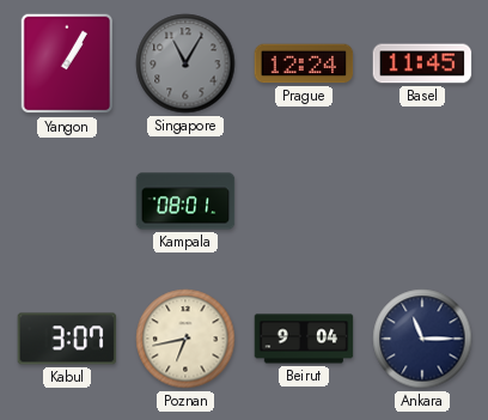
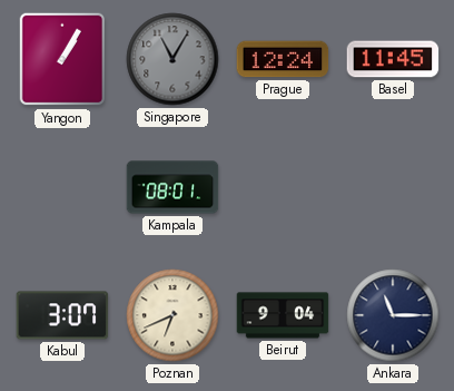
Poznan: 6:43 -> 6:41
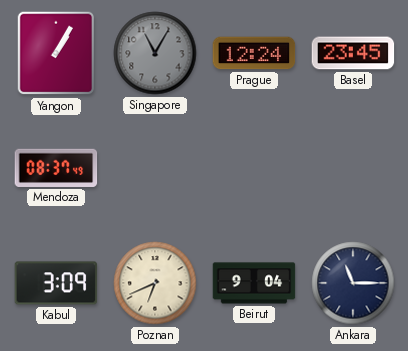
Basel: 11:45 -> 23:45
Mendoza: none -> 08:37
Kampala: 08:01 -> none
Kabul: 3:07 -> 3:09
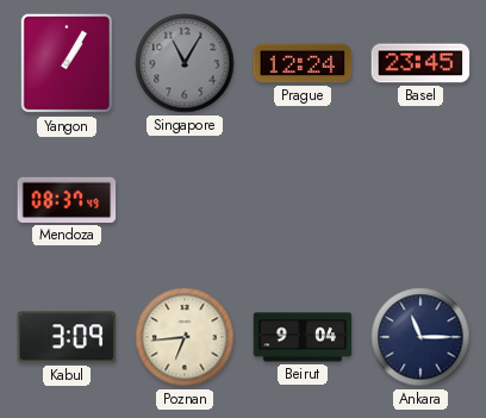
Poznan: 6:41 -> 6:44
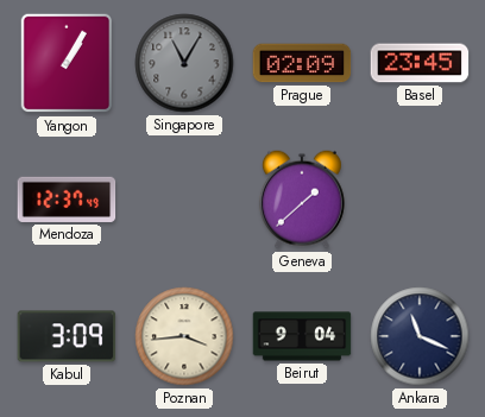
Prague: 12:24 -> 02:09
Mendoza: 08:37 -> 12:37
Geneva: none -> 1:38
Poznan: 6:44 -> 3:44
Ankara: 11:15 -> 11:19
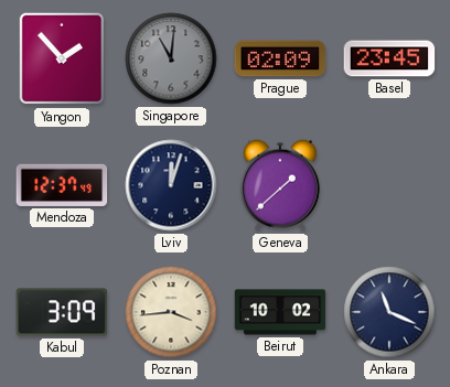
Yangon: 1:05 -> 1:53
Singapore: 11:05 -> 11:01
Lviv: none -> 12:03
Beirut: 9:04 -> 10:02
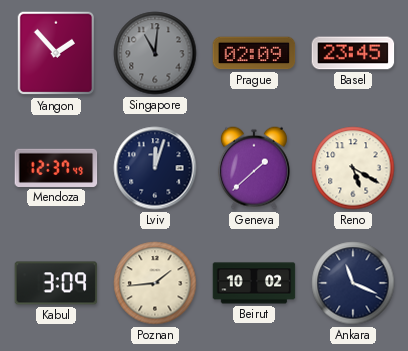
Reno: none -> 5:20
Poznan: 3:44 -> 1:44
